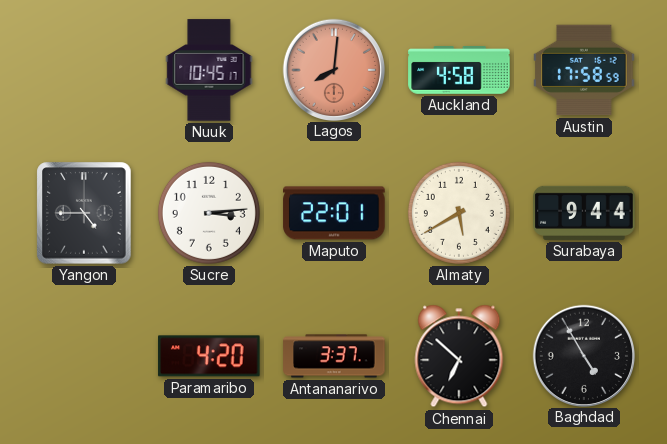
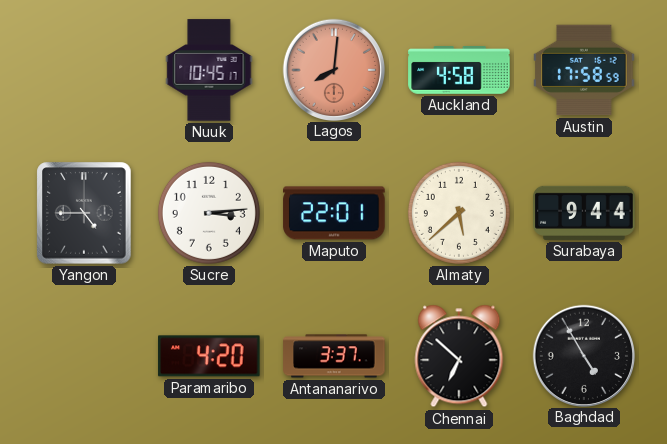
Almaty: 5:40 -> 5:38
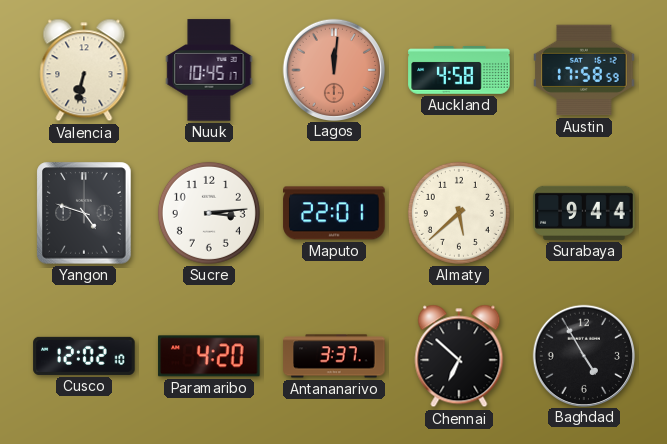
Valencia: none -> 6:32
Lagos: 8:01 -> 12:01
Yangon: 4:45 -> 4:48
Cusco: none -> 12:02
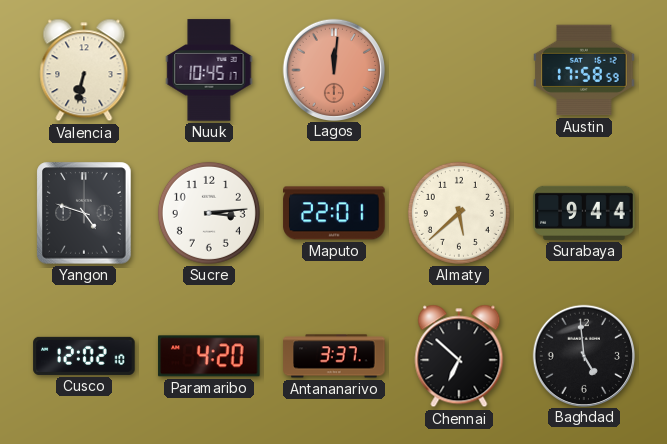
Auckland: 4:58 -> none
Baghdad: 4:55 -> 4:59
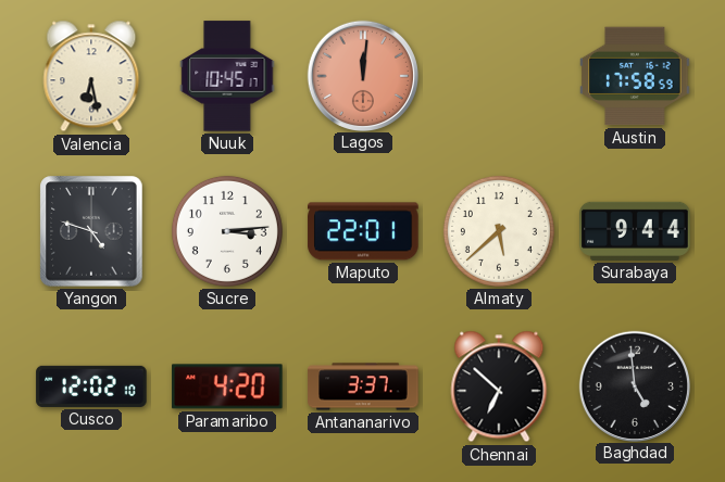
Valencia: 6:32 -> 6:28
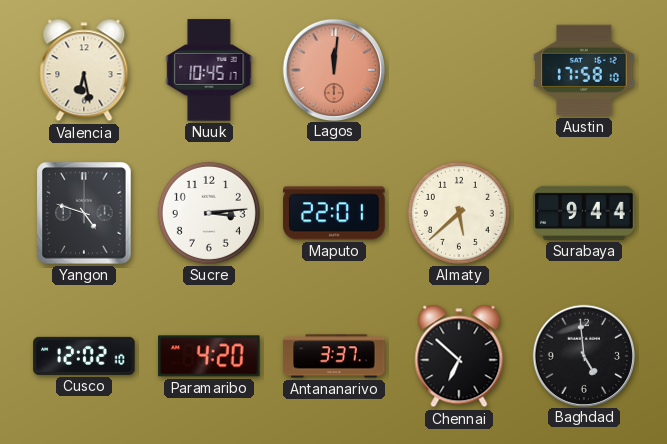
Austin: 17:58:59 -> 17:58:10
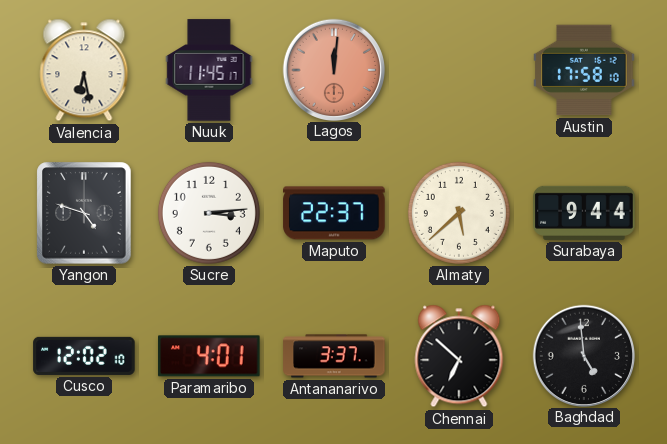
Nuuk: 10:45 -> 11:45
Maputo: 22:01 -> 22:37
Paramaribo: 4:20 -> 4:01
